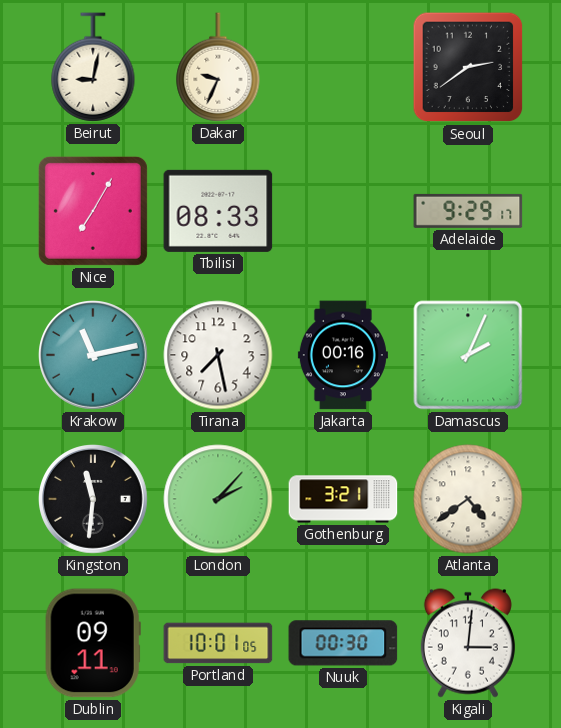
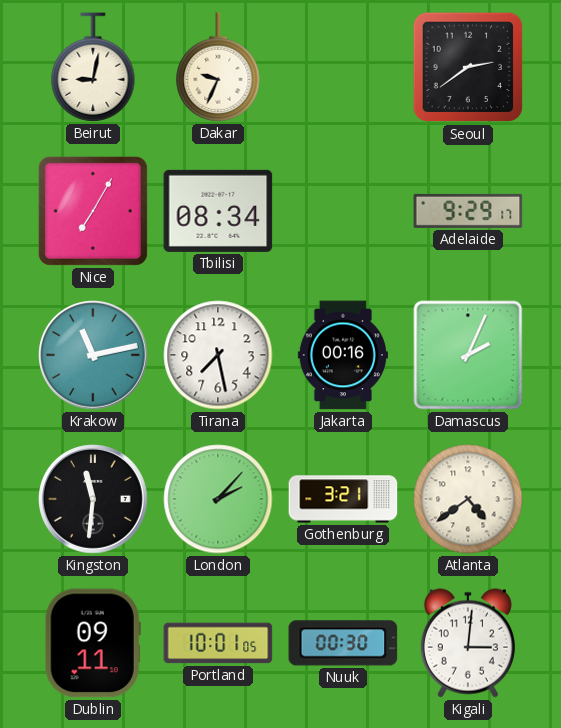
Tbilisi: 08:33 -> 08:34
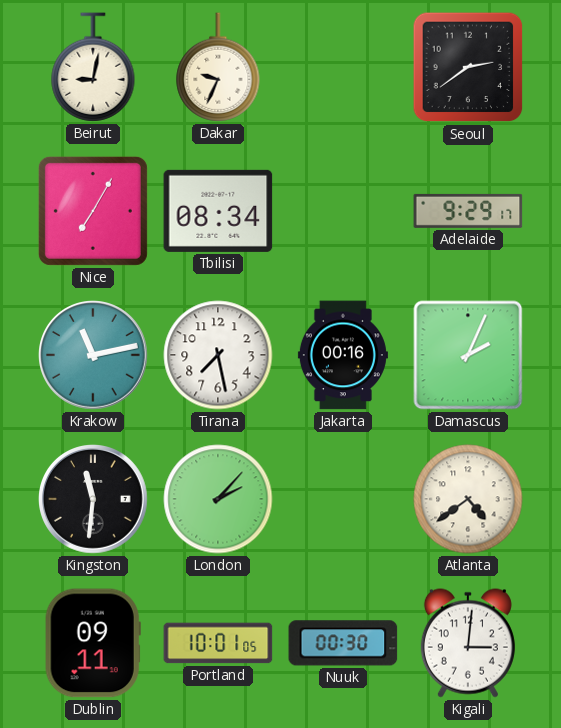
Gothenburg: 3:21 -> none
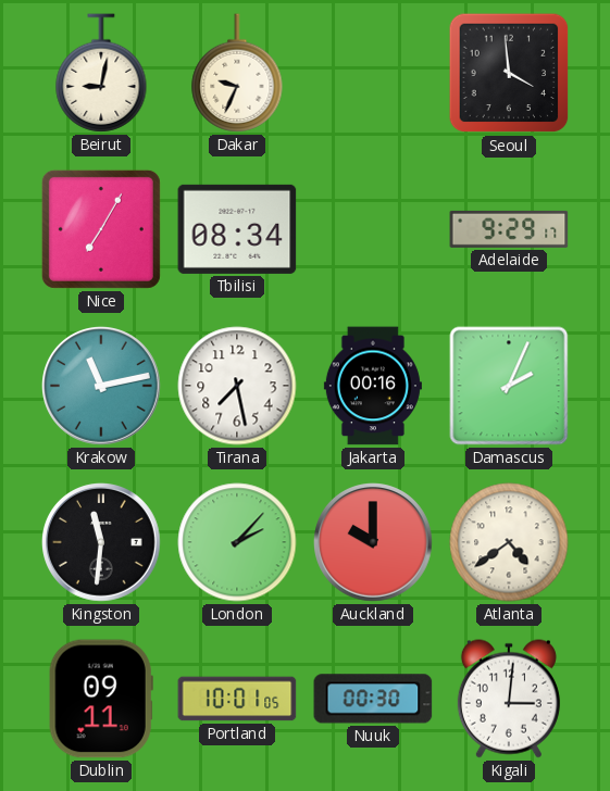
Seoul: 2:39 -> 3:59
Auckland: none -> 10:00
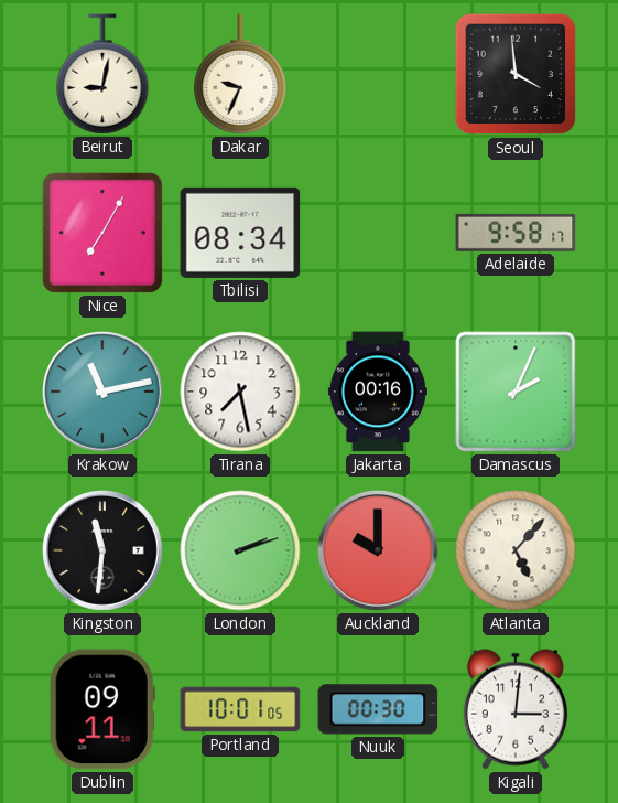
Adelaide: 9:29 -> 9:58
London: 2:07 -> 2:12
Atlanta: 4:39 -> 5:07
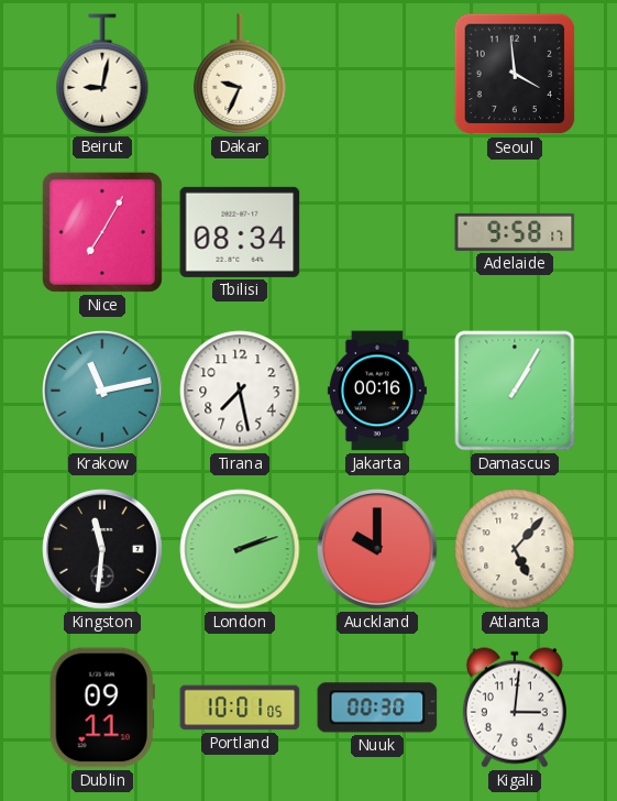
Damascus: 2:04 -> 1:05
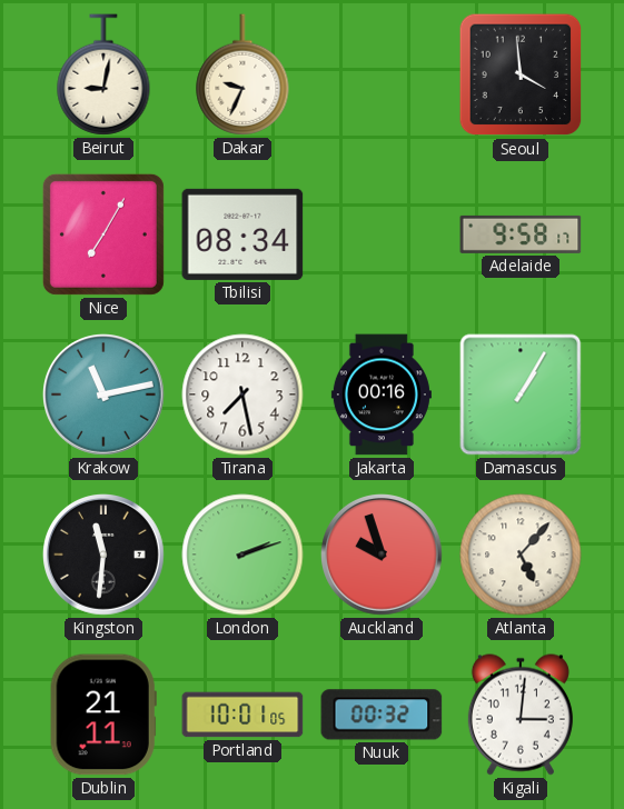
Auckland: 10:00 -> 9:57
Dublin: 09:11 -> 21:11
Nuuk: 00:30 -> 00:32
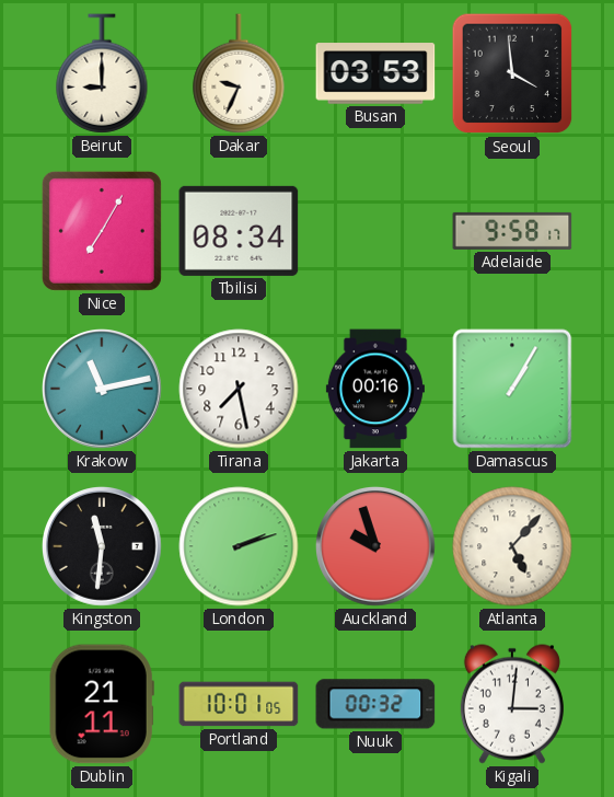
Beirut: 9:02 -> 9:00
Busan: none -> 03:53
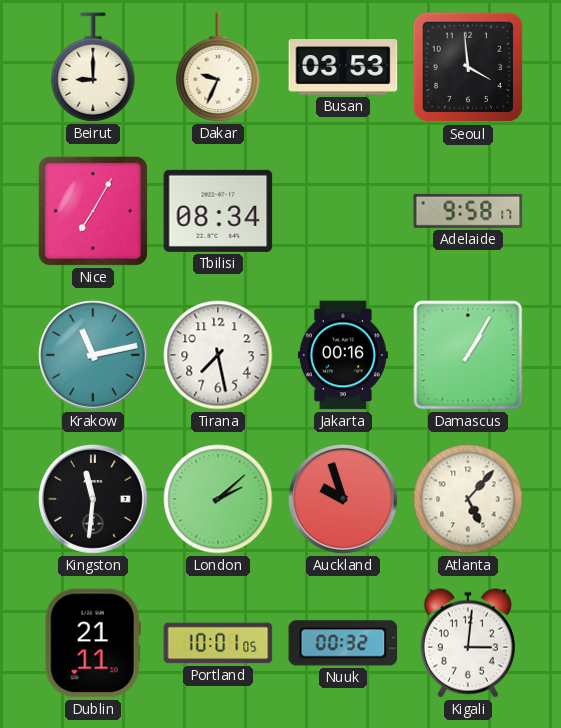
London: 2:12 -> 2:08
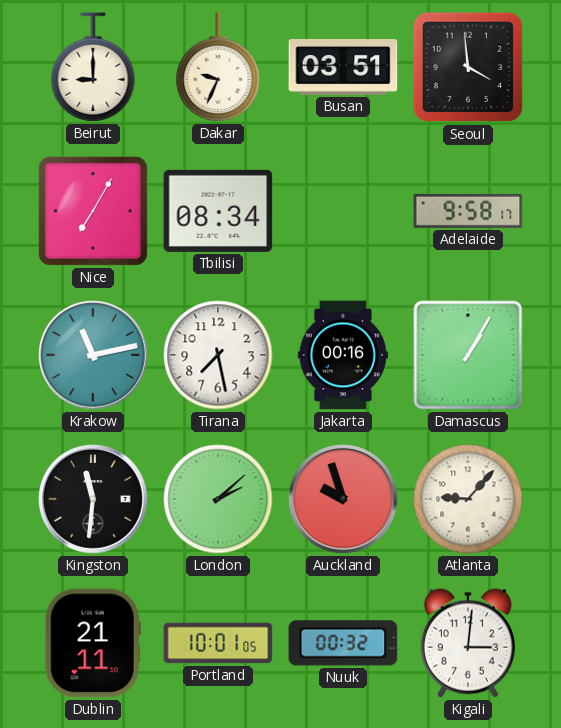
Busan: 03:53 -> 03:51
Atlanta: 5:07 -> 9:07
